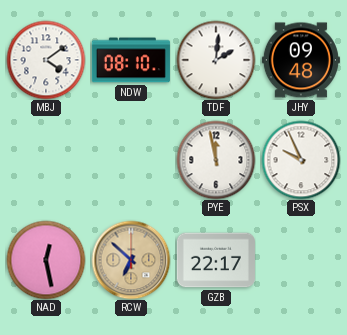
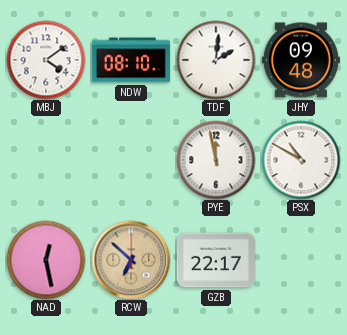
PSX: 9:56 -> 10:50
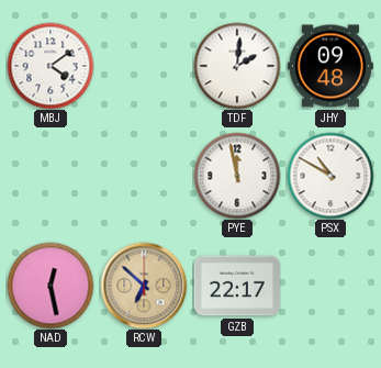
NDW: 08:10 -> none
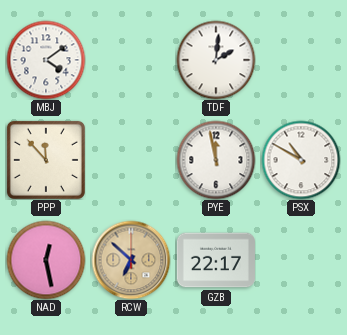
JHY: 09:48 -> none
PPP: none -> 11:53
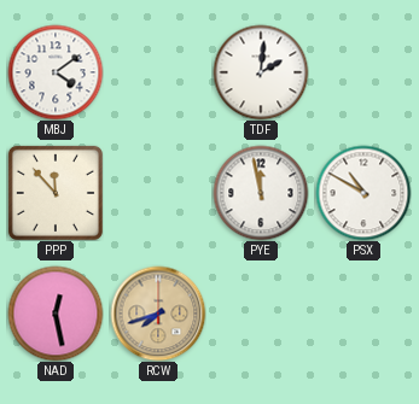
RCW: 6:52 -> 7:42
GZB: 22:17 -> none
